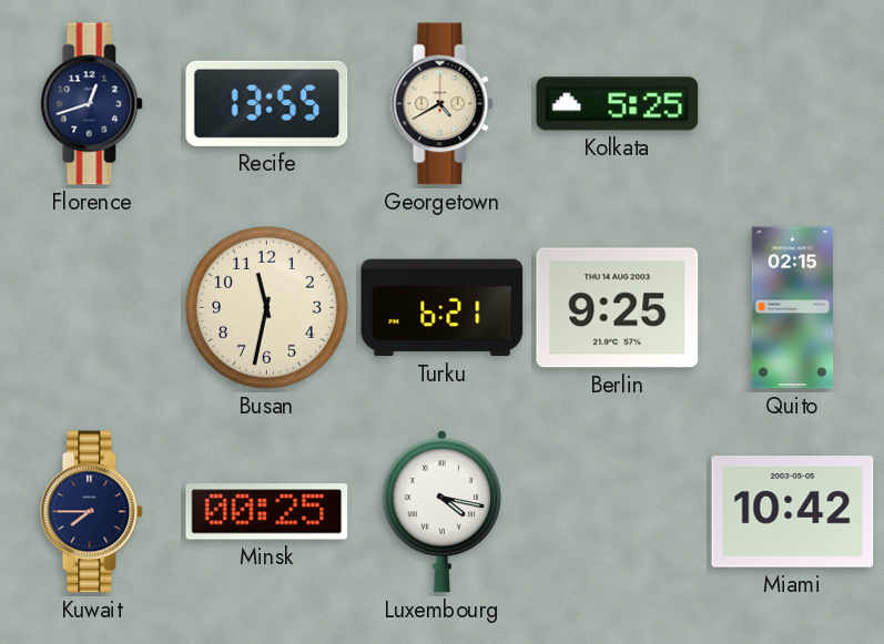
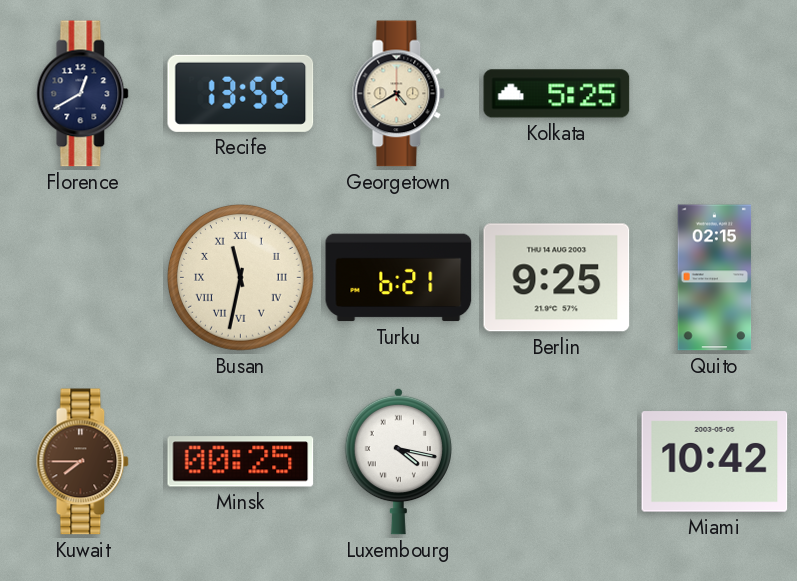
Florence: 12:42 -> 12:40
Busan numerals: Arabic -> Roman
Kuwait dial: navy -> brown
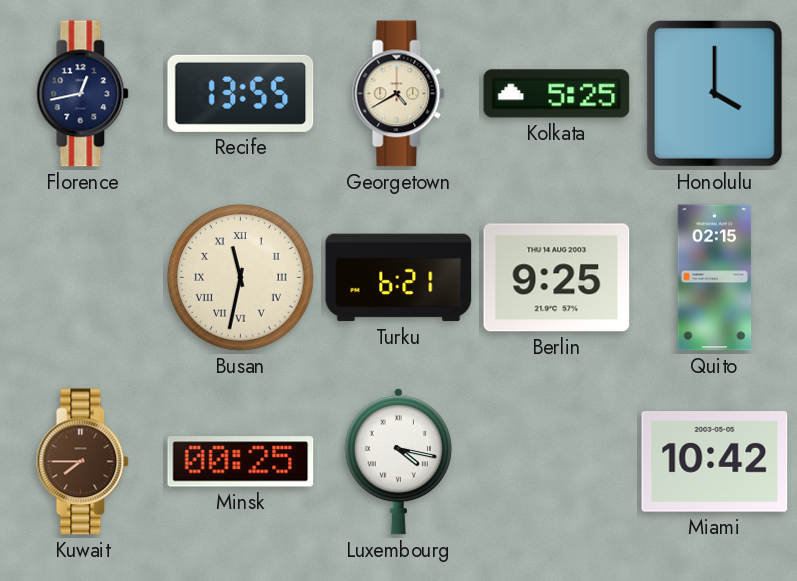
Florence: 12:40 -> 12:43
Honolulu: none -> 4:00
